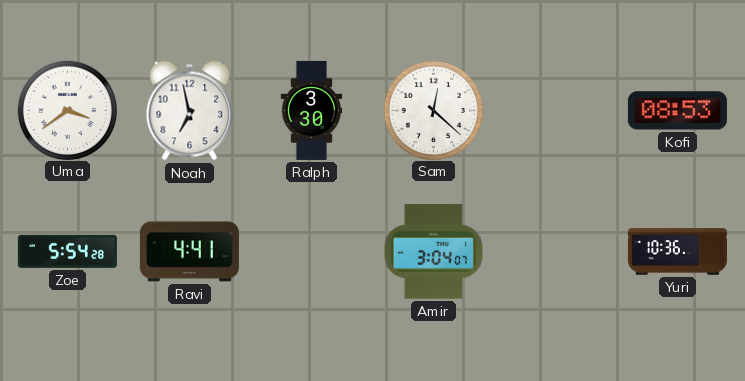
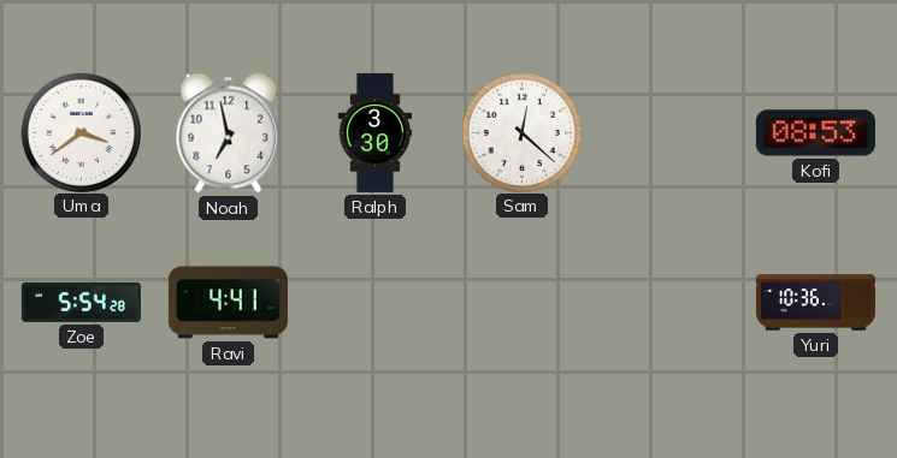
Amir: 3:04 -> none
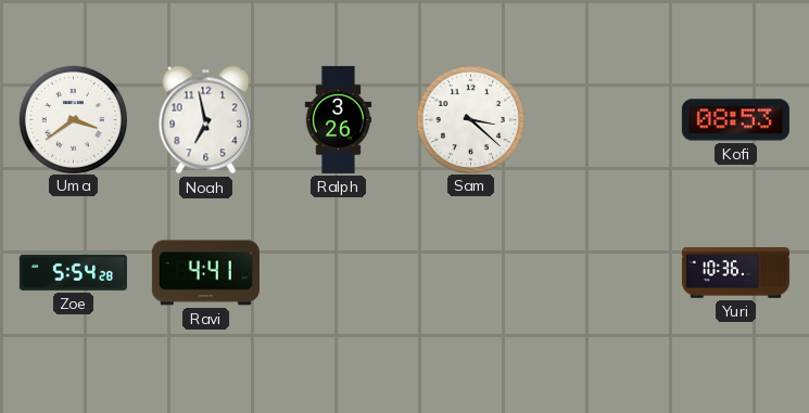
Ralph: 3:30 -> 3:26
Sam: 12:22 -> 3:22
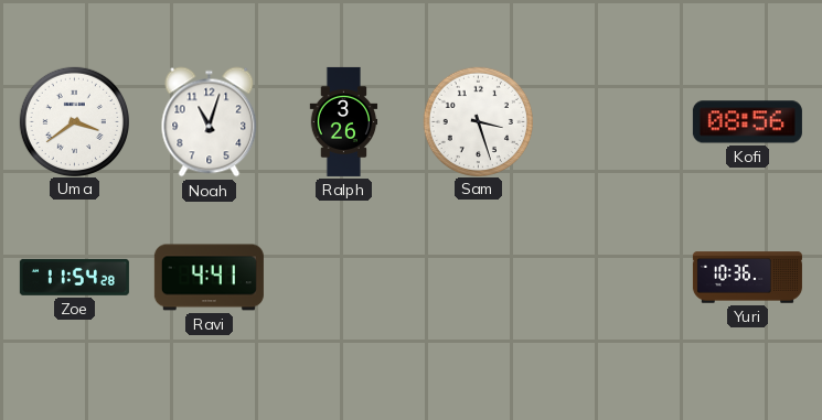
Noah: 6:58 -> 11:03
Sam: 3:22 -> 3:27
Kofi: 08:53 -> 08:56
Zoe: 5:54 -> 11:54
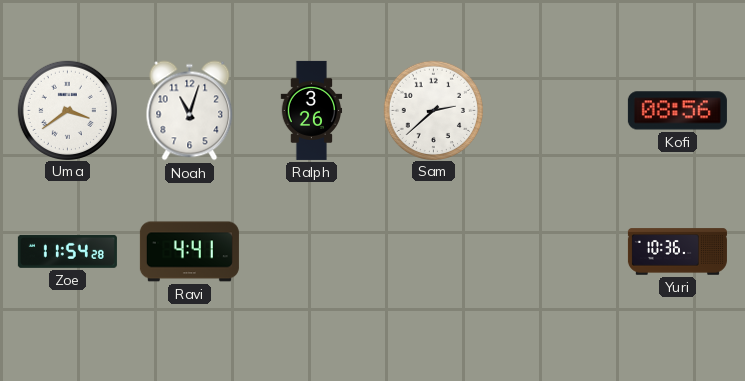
Sam: 3:27 -> 2:38
